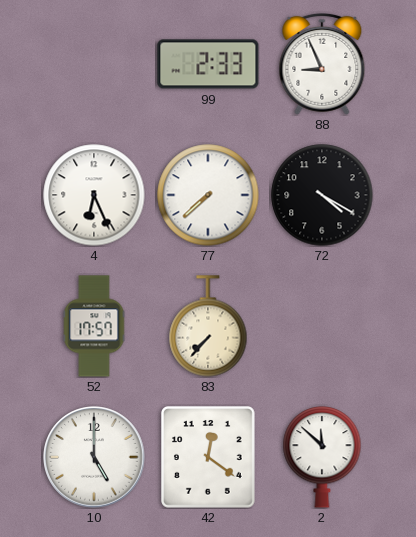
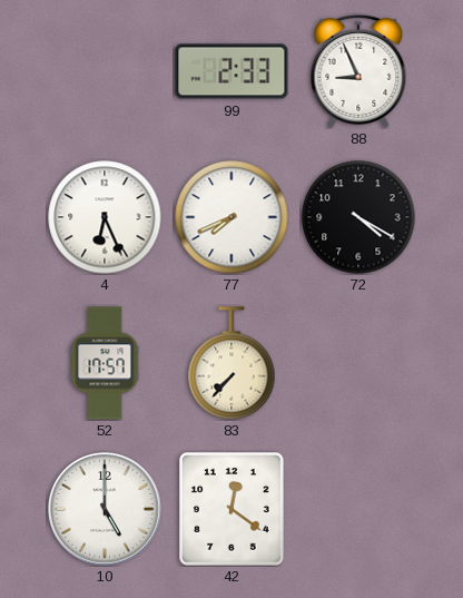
77: 7:38 -> 7:41
2: 11:52 -> none
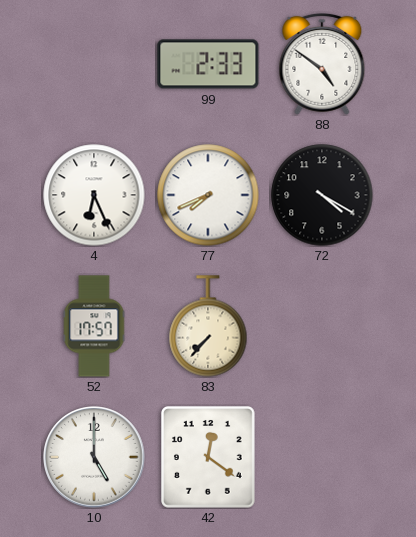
88: 8:56 -> 4:51
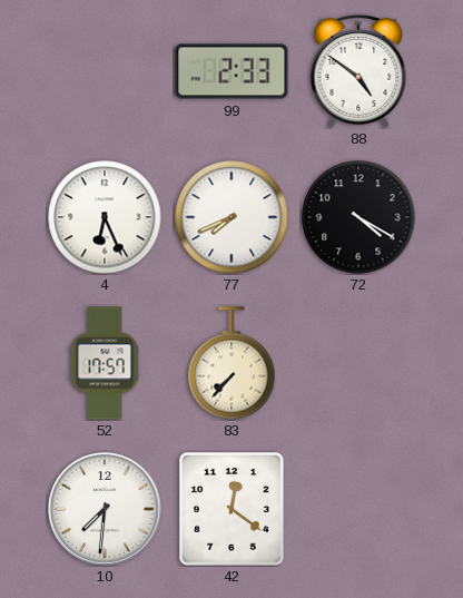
10: 5:00 -> 7:31
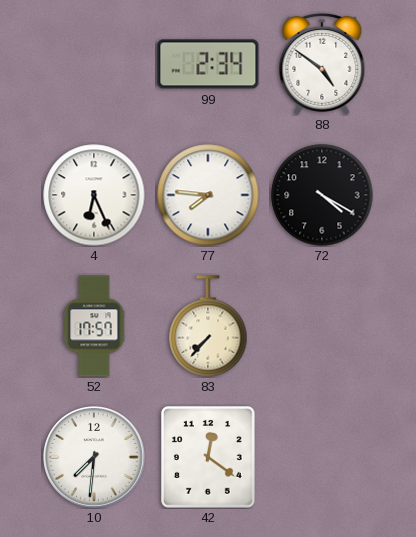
99: 2:33 -> 2:34
77: 7:41 -> 7:46
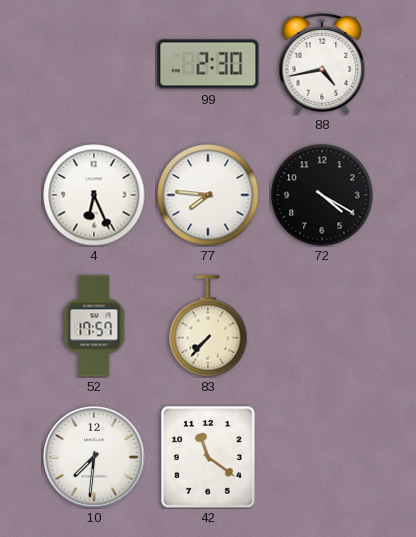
99: 2:34 -> 2:30
88: 4:51 -> 4:43
42: 12:21 -> 11:21
